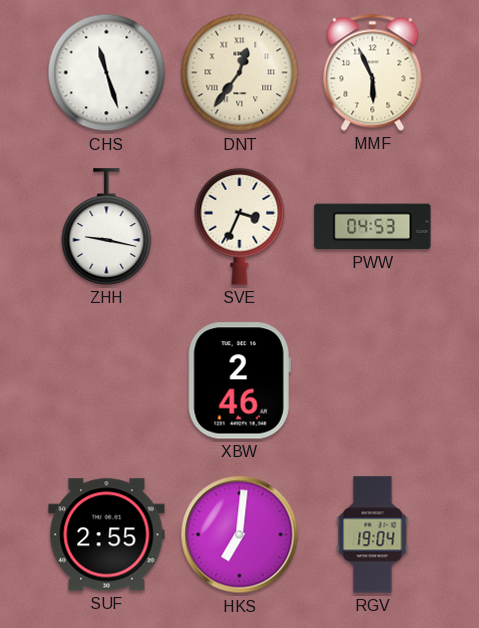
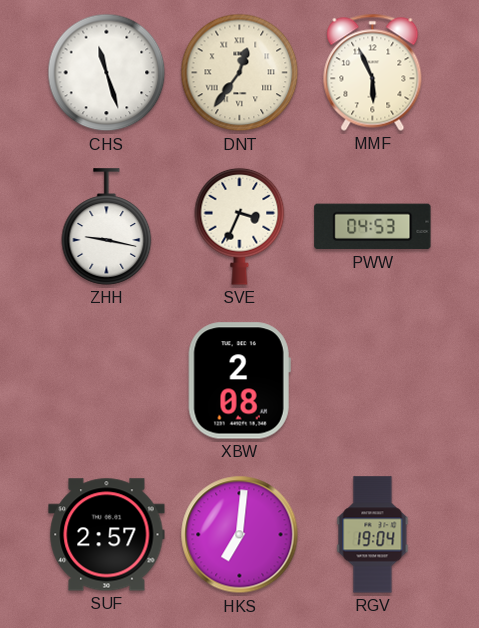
XBW: 2:46 -> 2:08
SUF: 2:55 -> 2:57
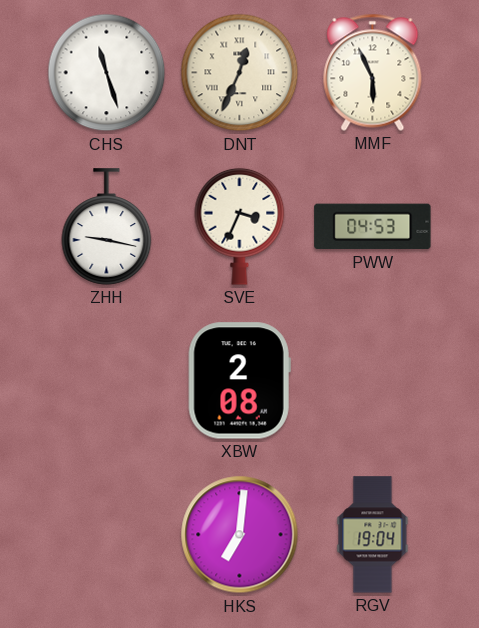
DNT: 12:36 -> 12:34
SUF: 2:57 -> none
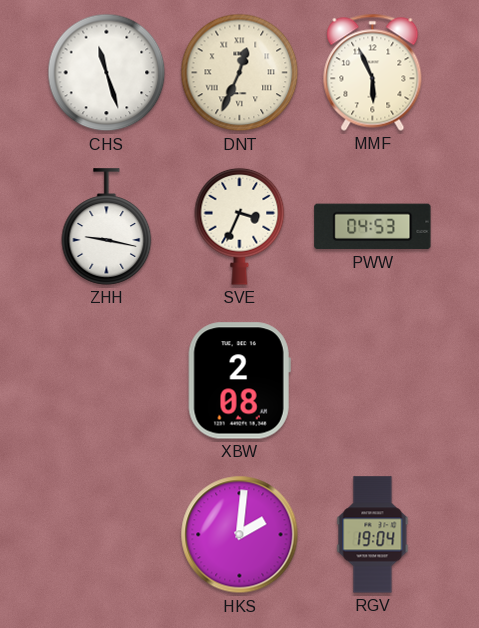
HKS: 7:01 -> 2:01
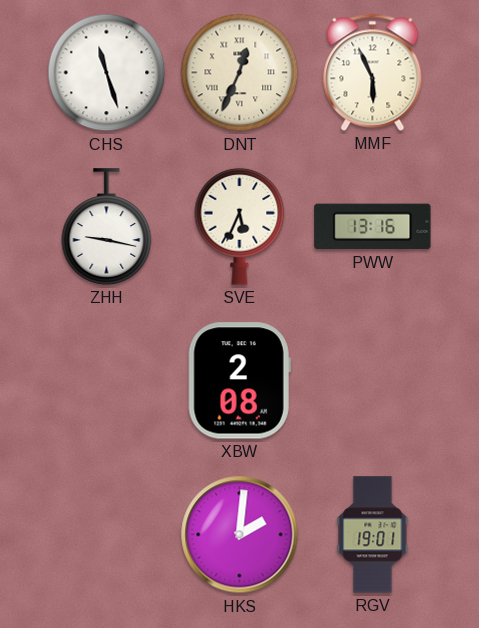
SVE: 3:34 -> 5:34
PWW: 04:53 -> 13:16
RGV: 19:04 -> 19:01
